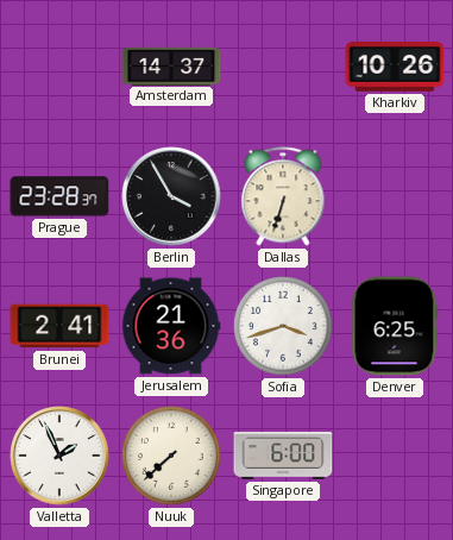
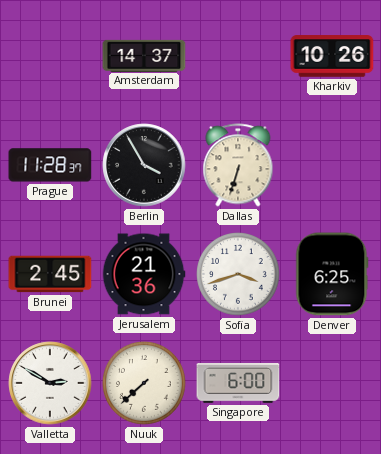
Prague: 23:28 -> 11:28
Brunei: 2:41 -> 2:45
Valletta: 1:56 -> 2:50
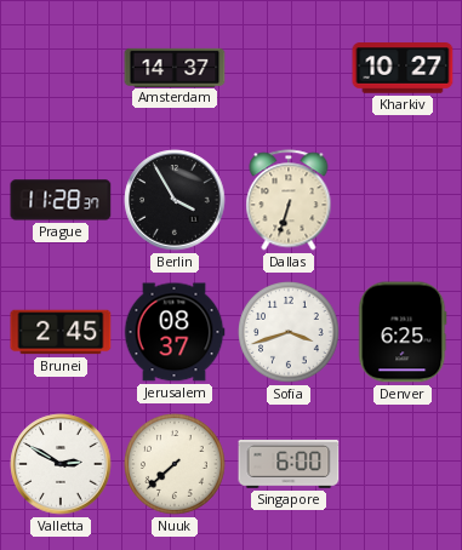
Kharkiv: 10:26 -> 10:27
Jerusalem: 21:36 -> 08:37
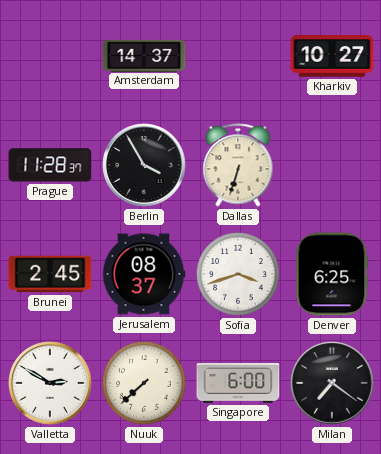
Milan: none -> 7:21
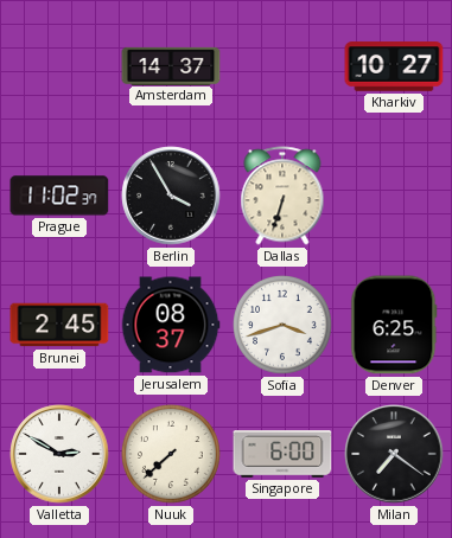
Prague: 11:28 -> 11:02
